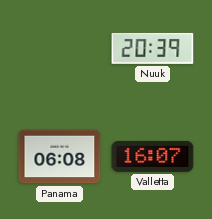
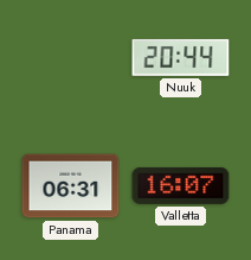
Nuuk: 20:39 -> 20:44
Panama: 06:08 -> 06:31
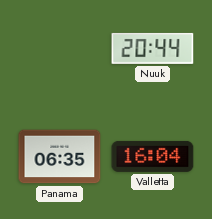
Panama: 06:31 -> 06:35
Valletta: 16:07 -> 16:04
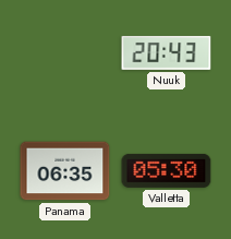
Nuuk: 20:44 -> 20:43
Valletta: 16:04 -> 05:30
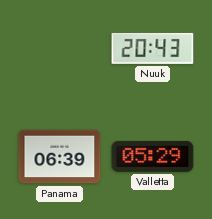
Panama: 06:35 -> 06:39
Valletta: 05:30 -> 05:29
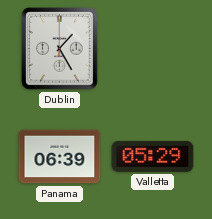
Dublin: none -> 1:25
Nuuk: 20:43 -> none
